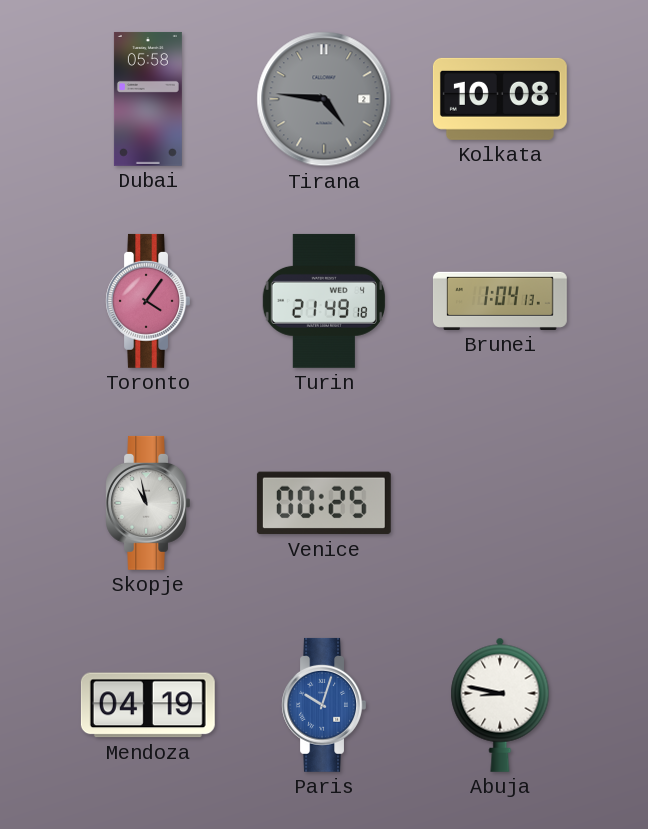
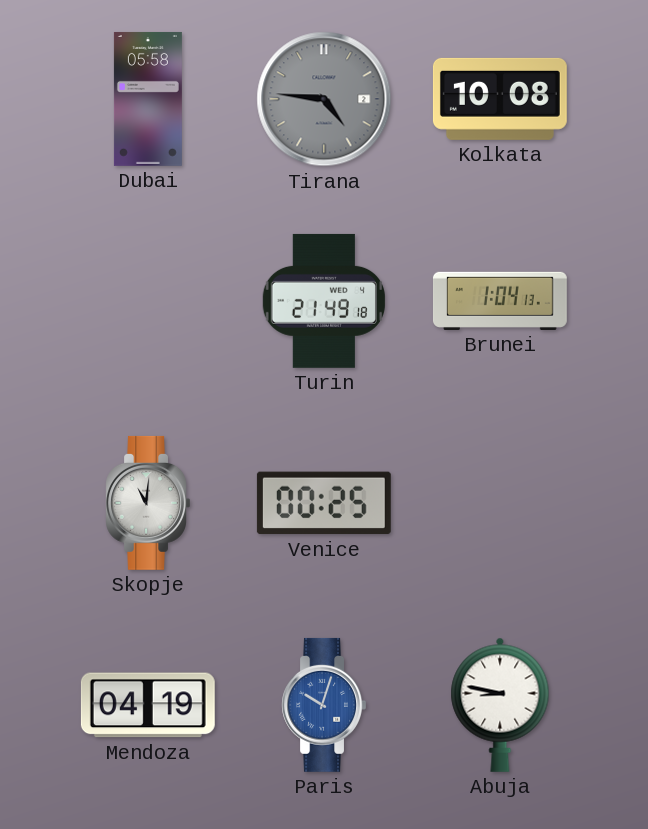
Toronto: 4:06 -> none
Skopje: 10:58 -> 11:01
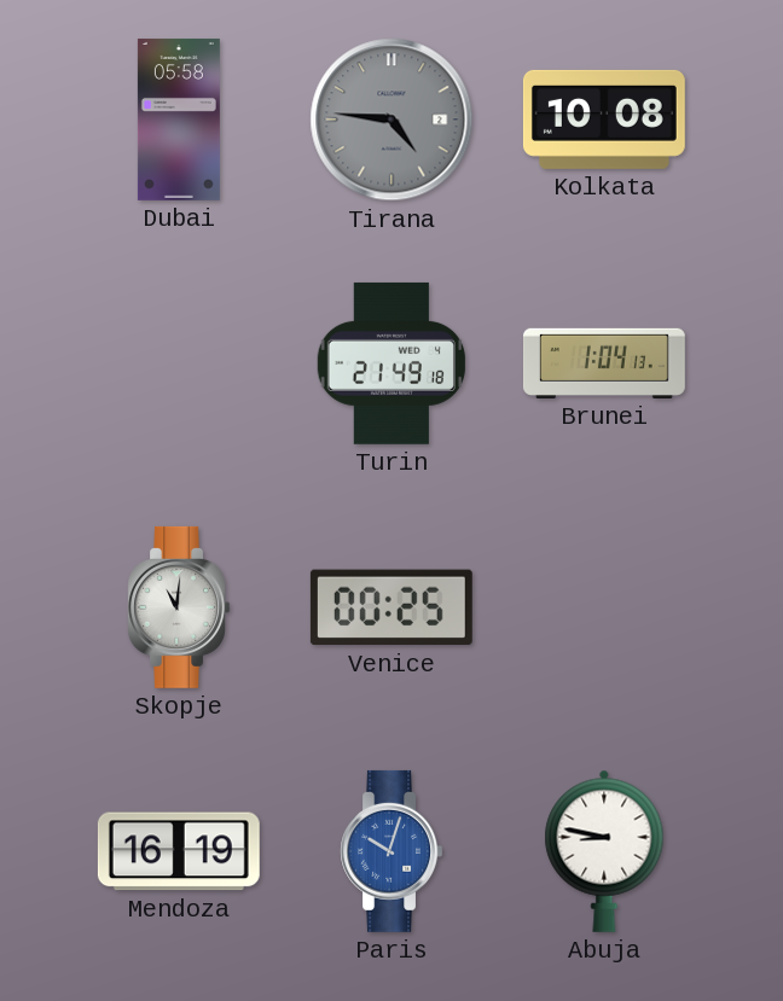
Mendoza: 04:19 -> 16:19
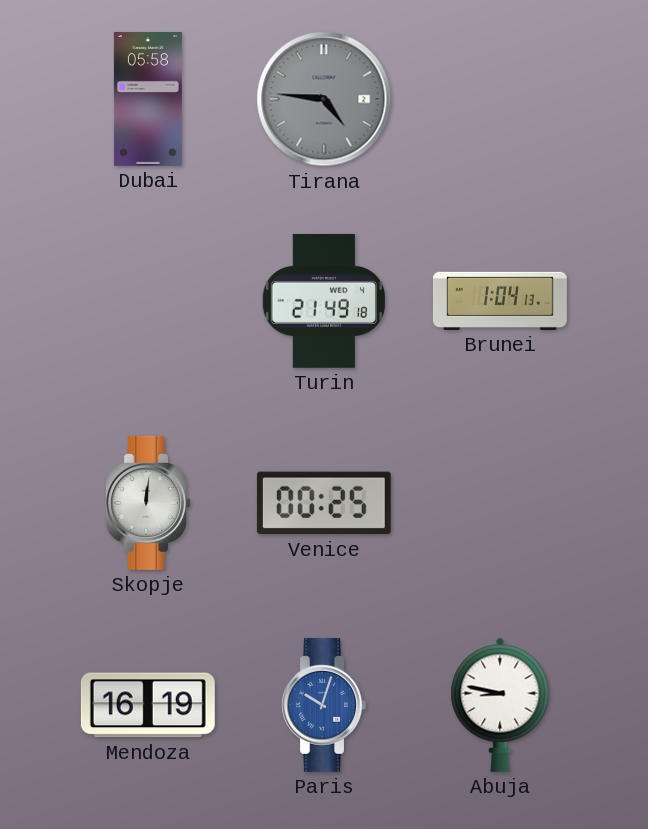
Kolkata: 10:08 -> none
Skopje: 11:01 -> 12:01
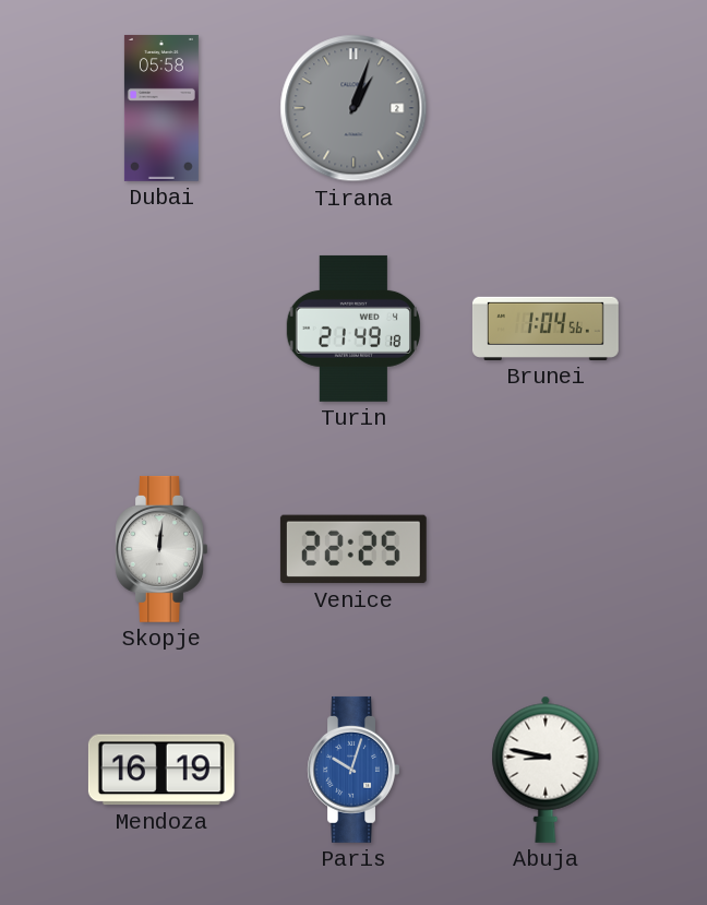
Tirana: 4:46 -> 1:03
Brunei: 1:04:13 -> 1:04:56
Venice: 00:25 -> 22:25
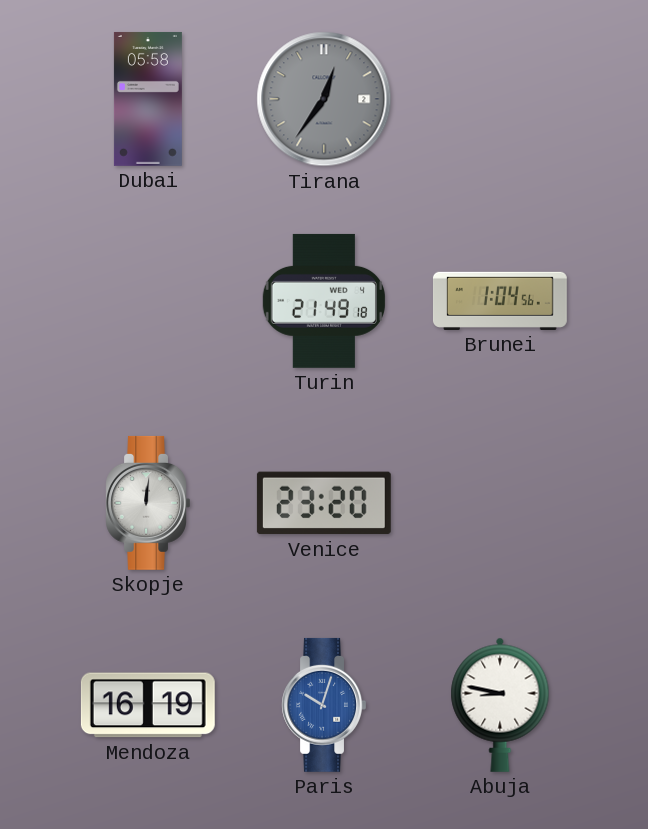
Tirana: 1:03 -> 12:36
Venice: 22:25 -> 23:20
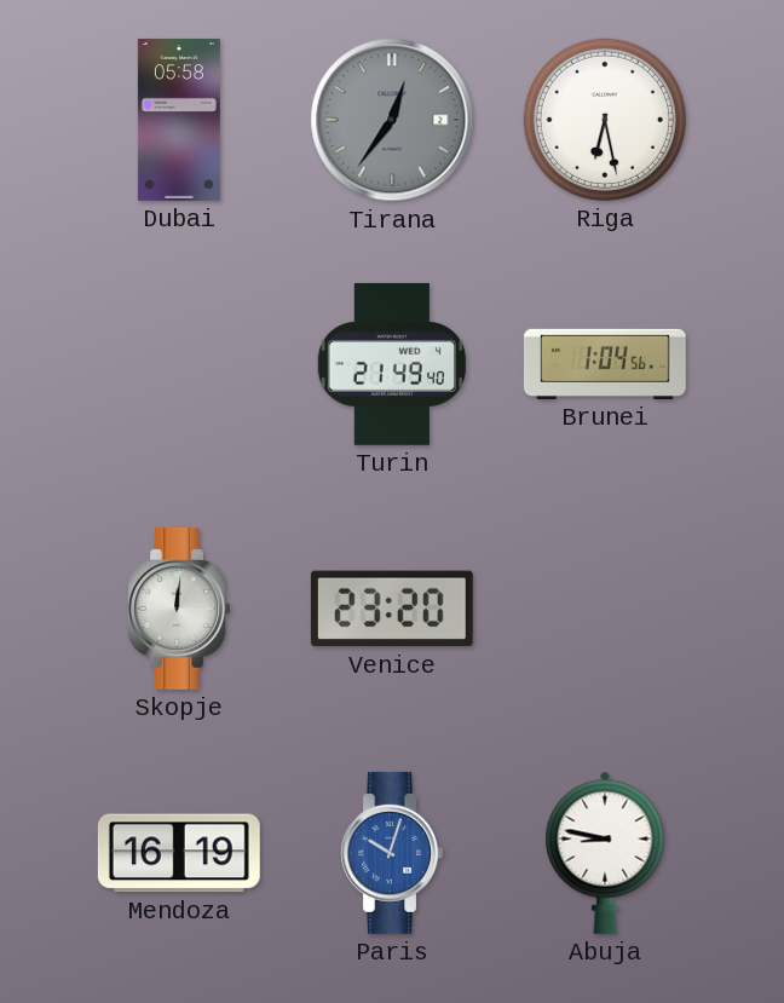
Riga: none -> 6:28
Turin: 21:49:18 -> 21:49:40
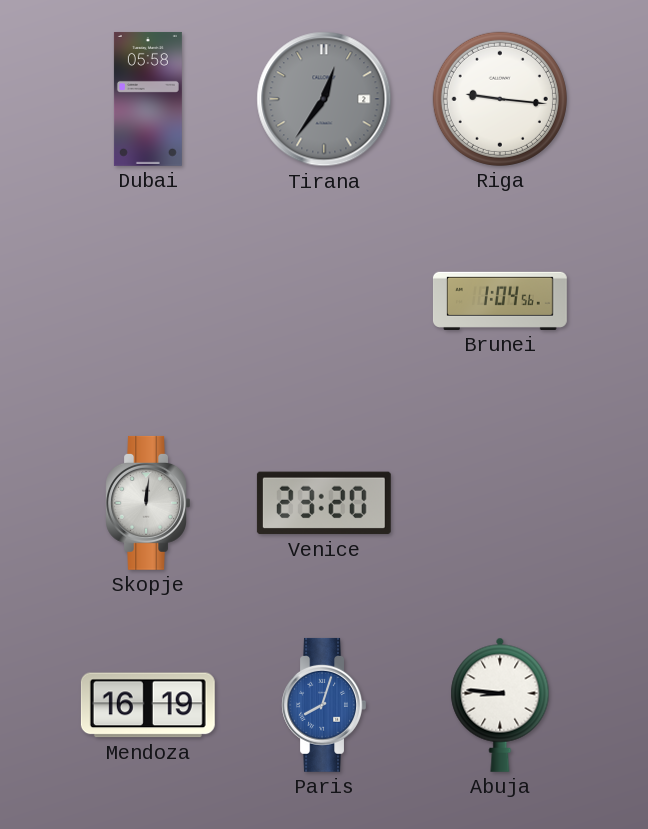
Riga: 6:28 -> 9:16
Turin: 21:49 -> none
Paris: 10:03 -> 8:03
Abuja: 8:47 -> 8:46
